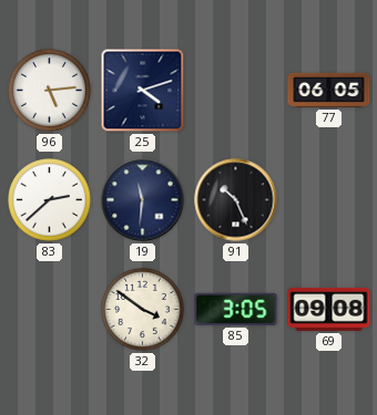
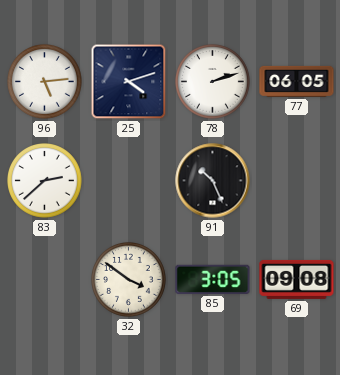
78: none -> 2:12
19: 11:31 -> none
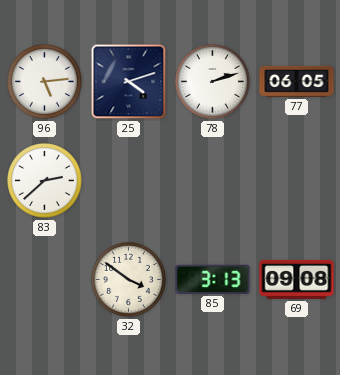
91: 10:26 -> none
85: 3:05 -> 3:13
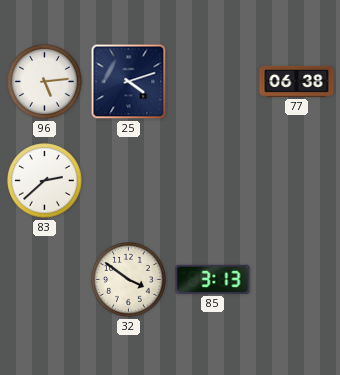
78: 2:12 -> none
77: 06:05 -> 06:38
69: 09:08 -> none
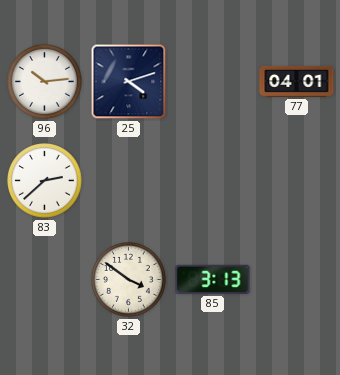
96: 5:14 -> 10:14
77: 06:38 -> 04:01
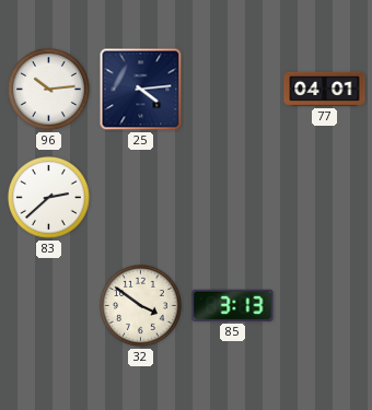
25: 4:12 -> 4:14
